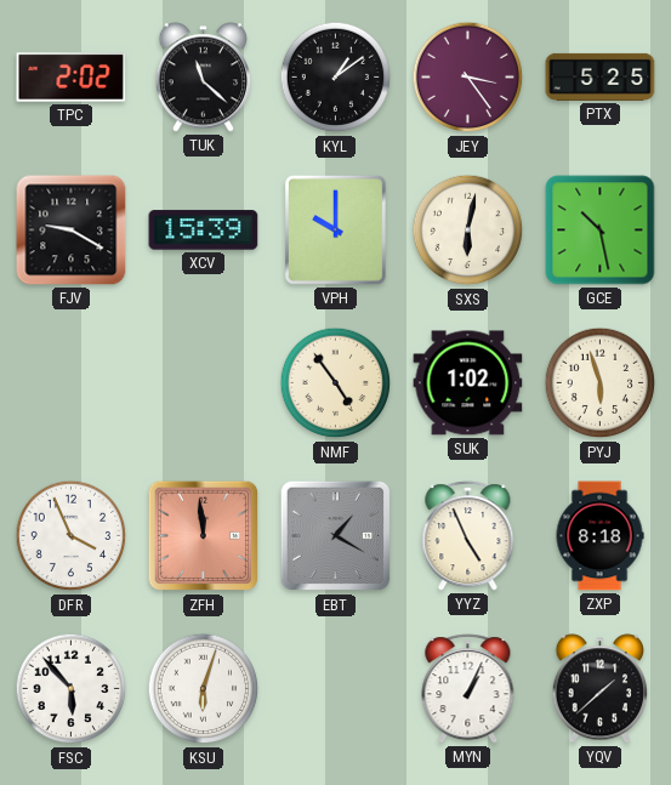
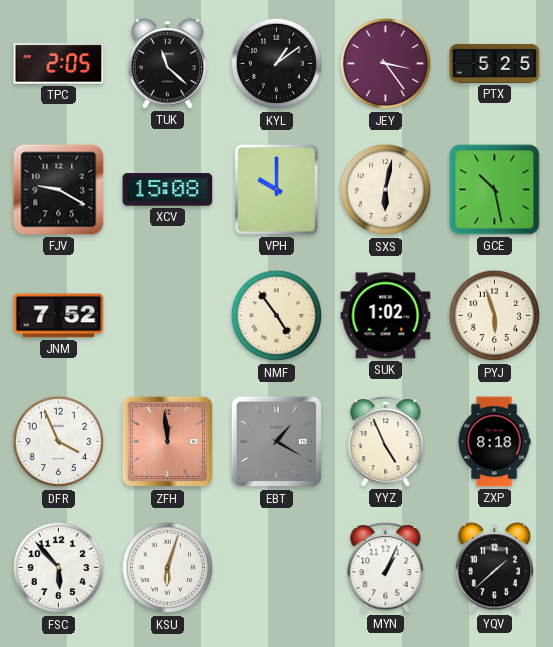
TPC: 2:02 -> 2:05
XCV: 15:39 -> 15:08
JNM: none -> 7:52
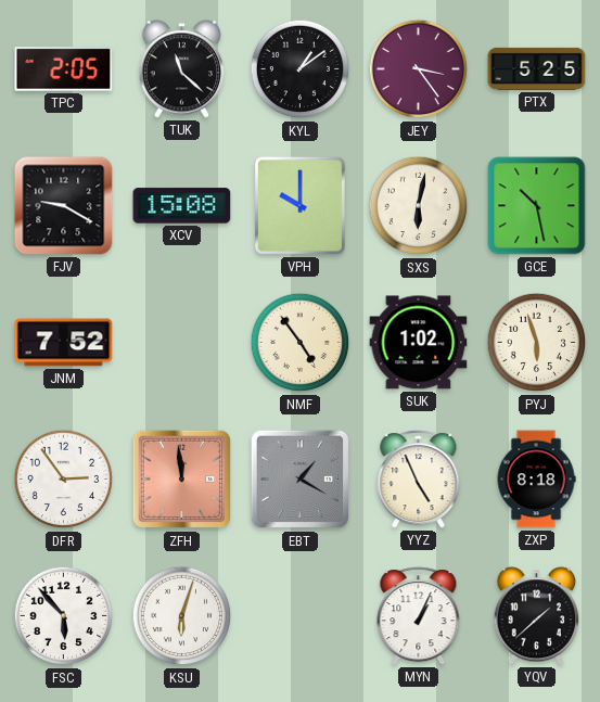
DFR: 3:56 -> 2:54
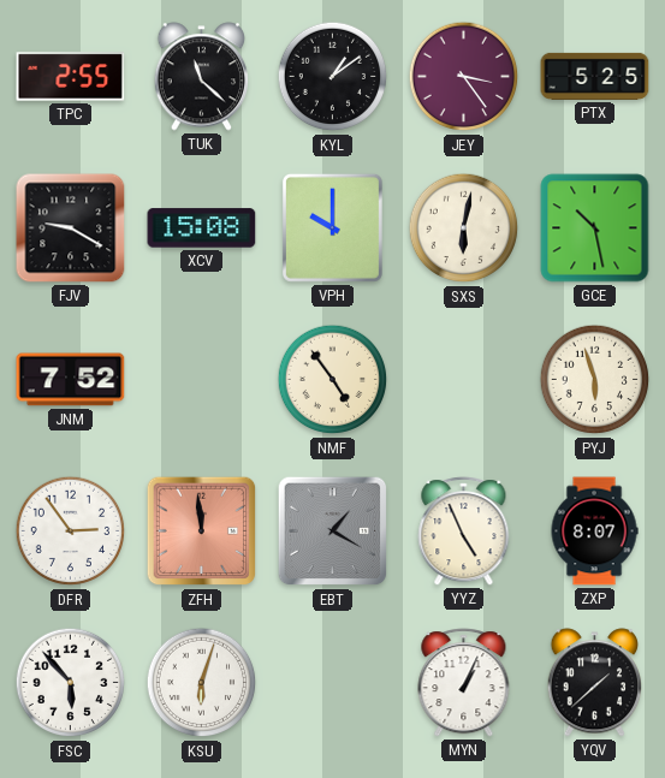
TPC: 2:05 -> 2:55
SUK: 1:02 -> none
ZXP: 8:18 -> 8:07
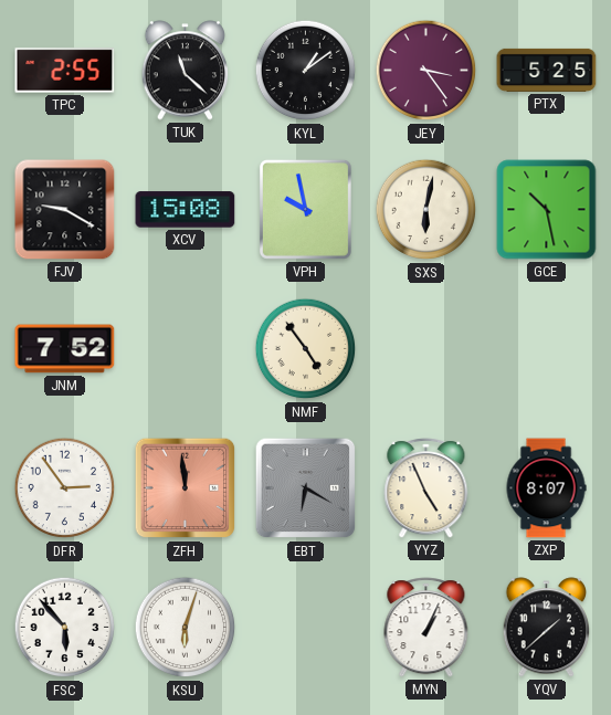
VPH: 10:00 -> 9:58
PYJ: 5:57 -> none
EBT: 1:20 -> 6:20
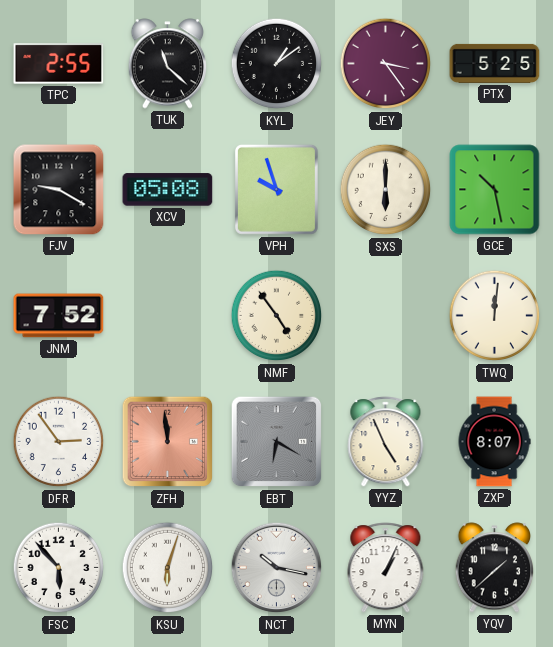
XCV: 15:08 -> 05:08
VPH: 9:58 -> 9:57
SXS: 6:02 -> 6:00
TWQ: none -> 12:01
NCT: none -> 10:17
